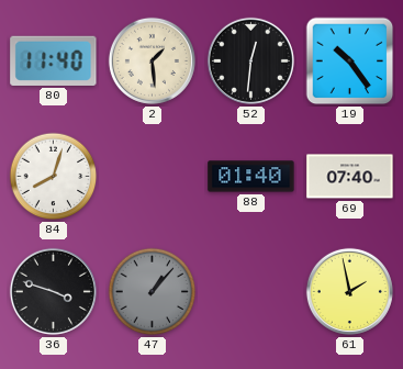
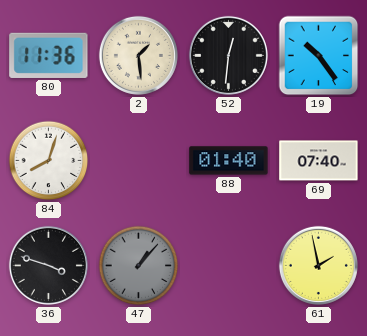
80: 11:40 -> 11:36
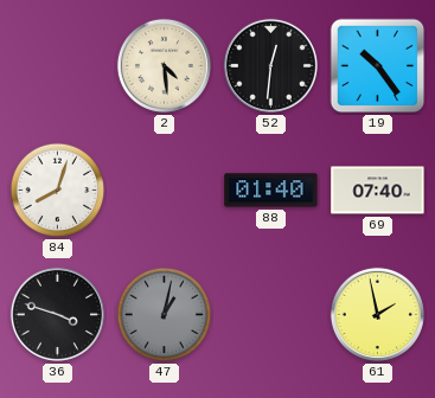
80: 11:36 -> none
2: 1:29 -> 4:29
47: 1:07 -> 1:02
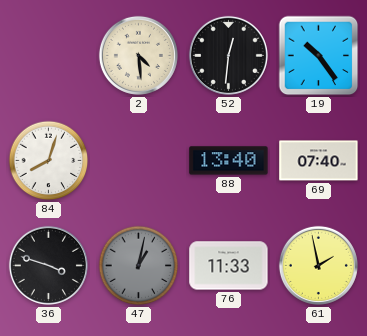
88: 01:40 -> 13:40
76: none -> 11:33
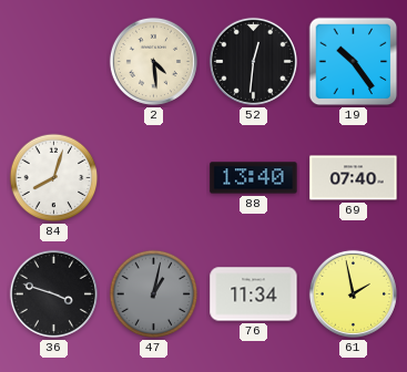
76: 11:33 -> 11:34
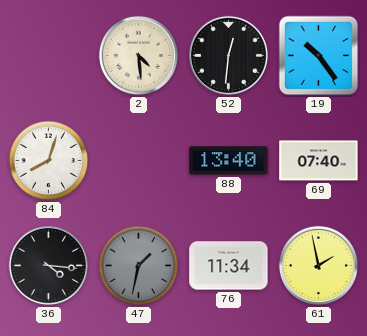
36: 3:48 -> 4:16
47: 1:02 -> 1:32
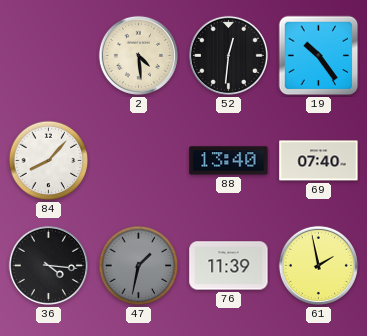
84: 8:03 -> 8:07
76: 11:34 -> 11:39
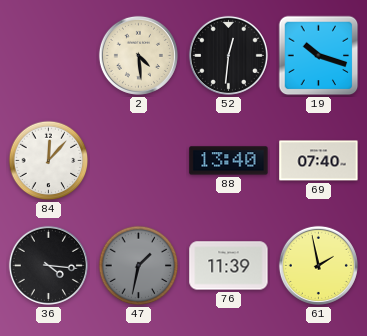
19: 10:24 -> 10:18
84: 8:07 -> 12:07
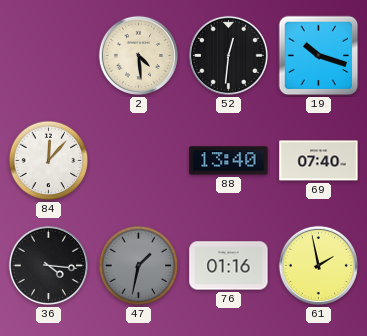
76: 11:39 -> 01:16
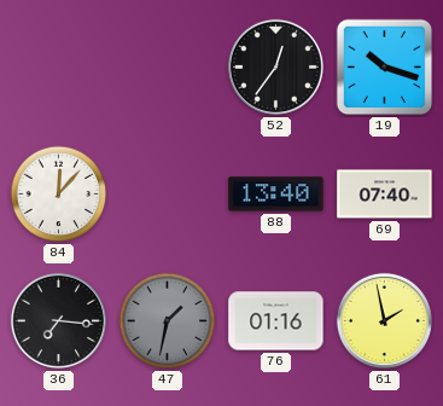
2: 4:29 -> none
52: 12:31 -> 12:36
36: 4:16 -> 7:16
